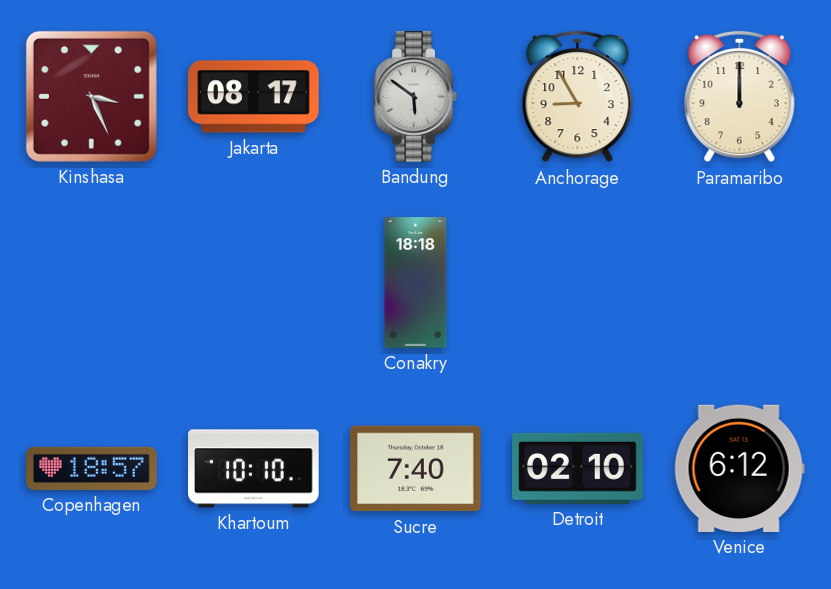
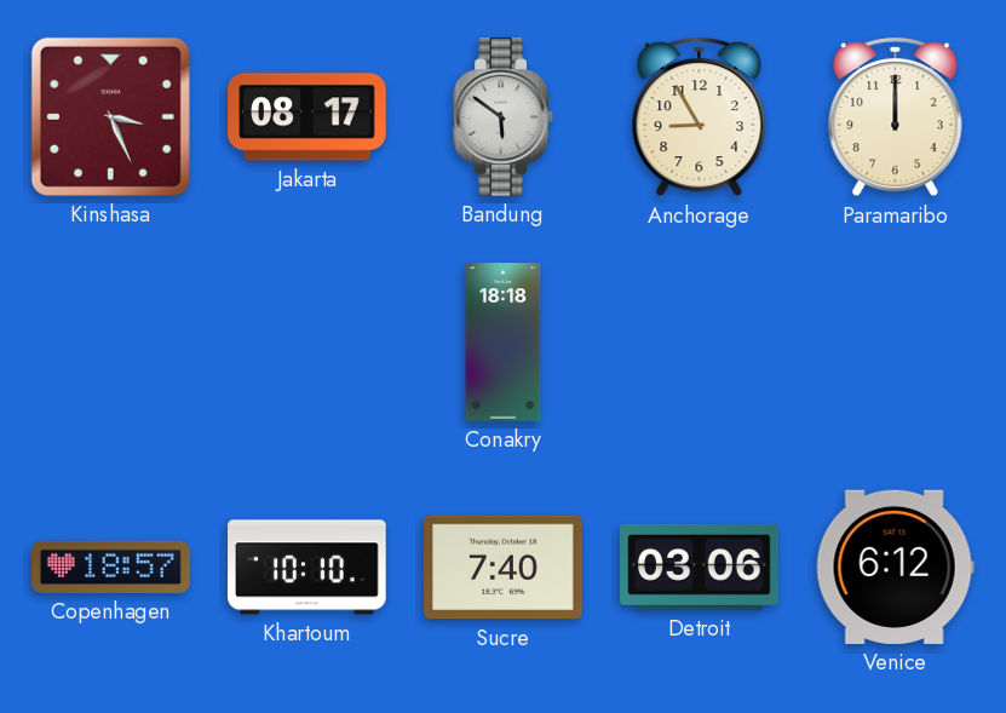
Detroit: 02:10 -> 03:06
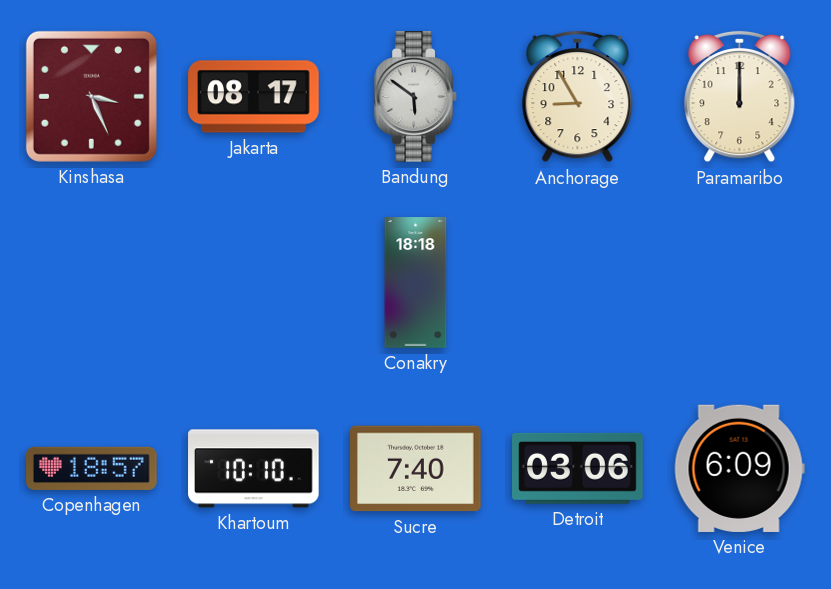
Venice: 6:12 -> 6:09
